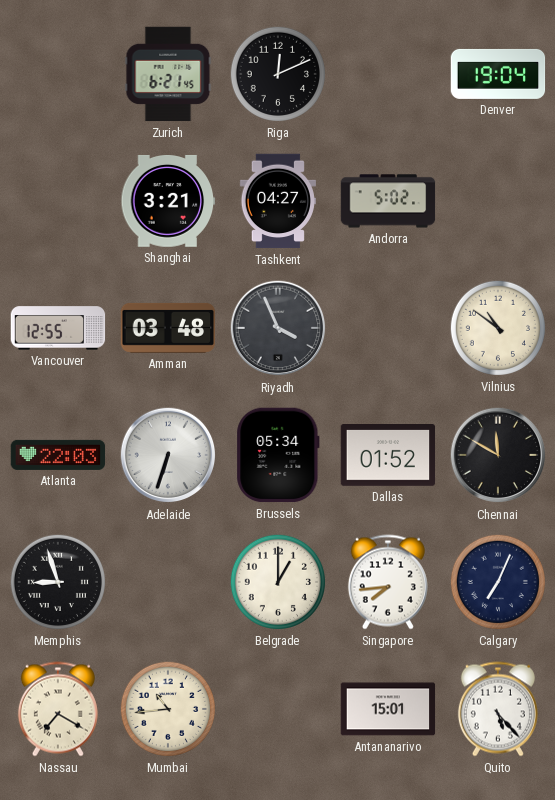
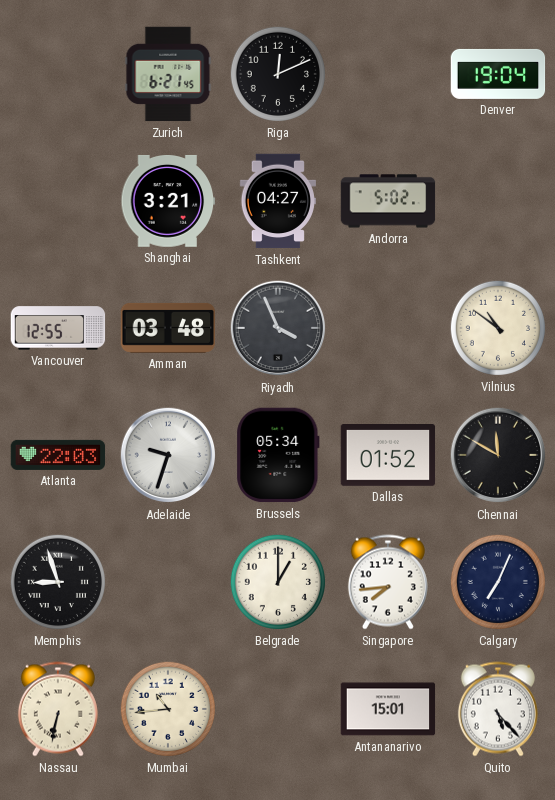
Adelaide: 6:33 -> 9:33
Nassau: 7:20 -> 6:32
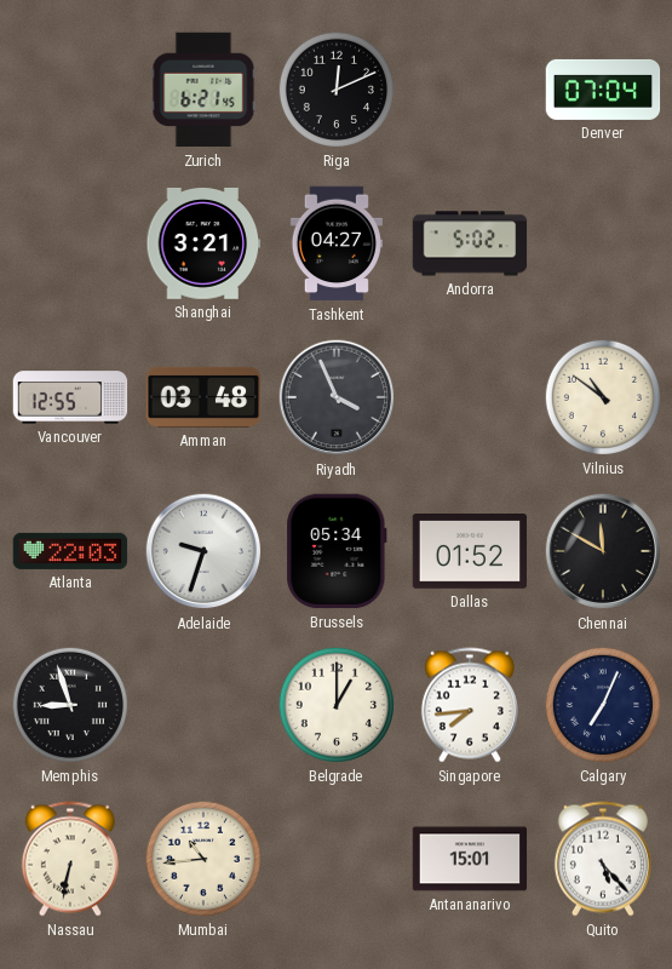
Denver: 19:04 -> 07:04
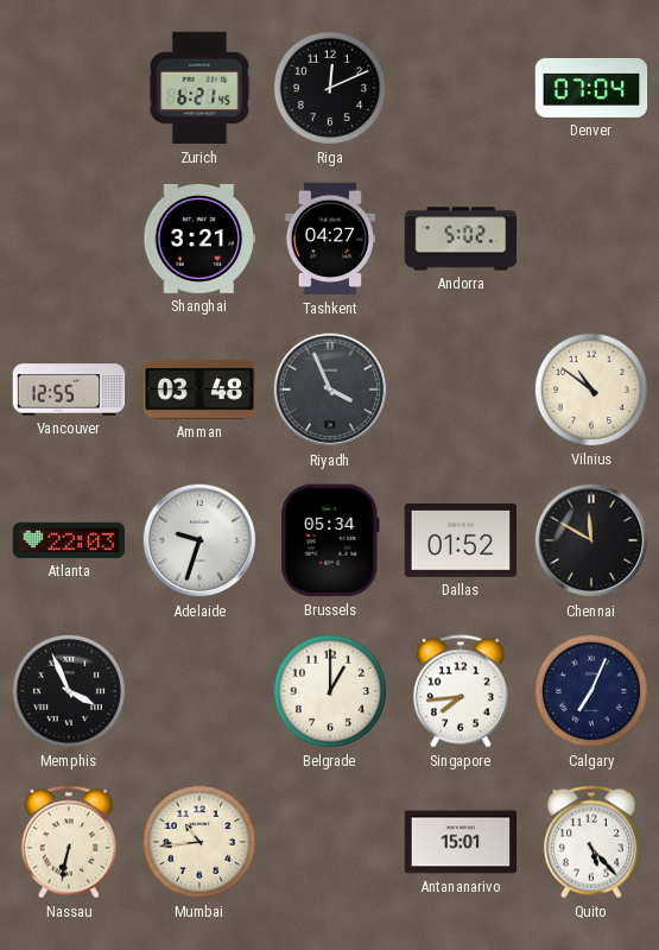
Memphis: 8:57 -> 3:56
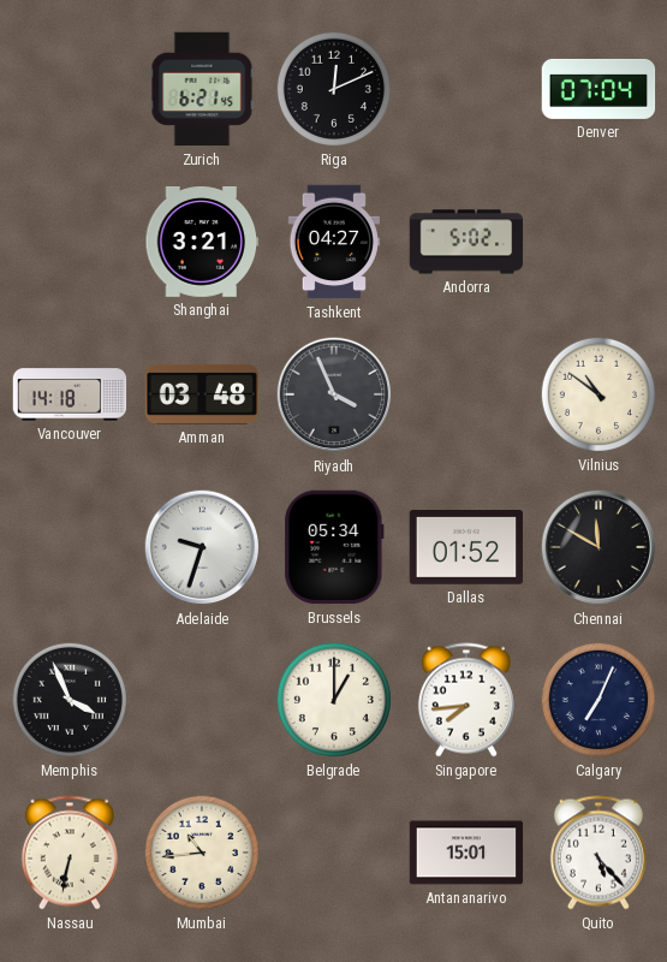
Vancouver: 12:55 -> 14:18
Atlanta: 22:03 -> none
